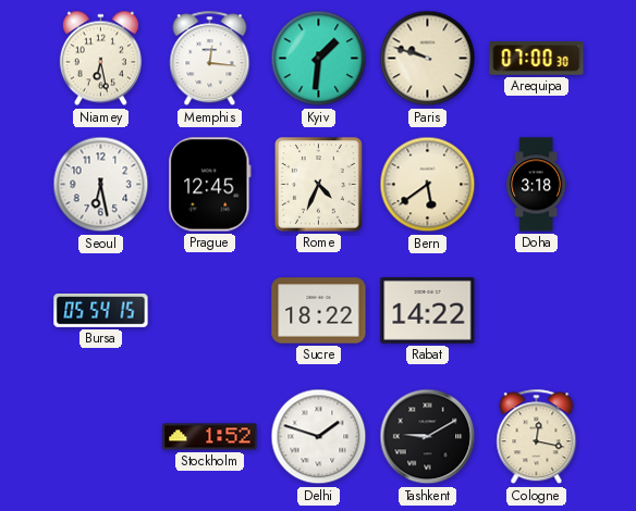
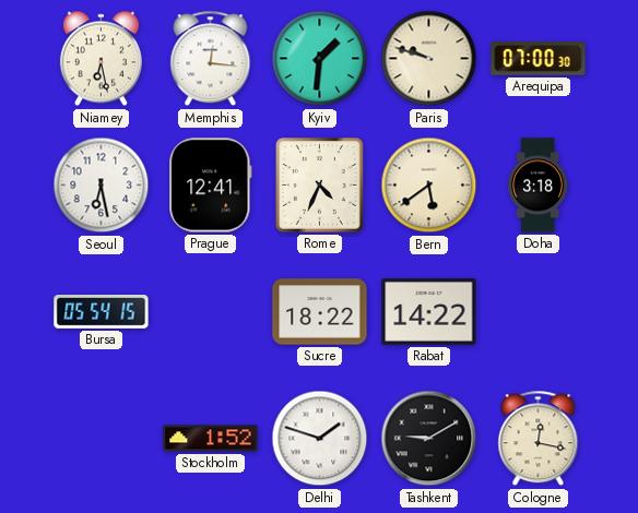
Prague: 12:45 -> 12:41
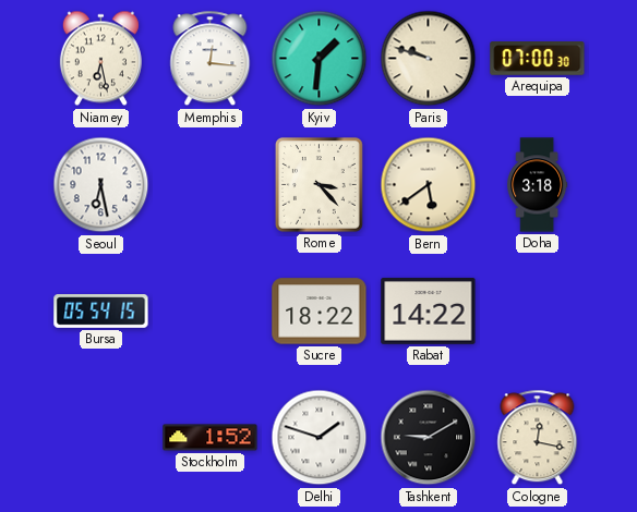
Prague: 12:41 -> none
Rome: 4:34 -> 3:23
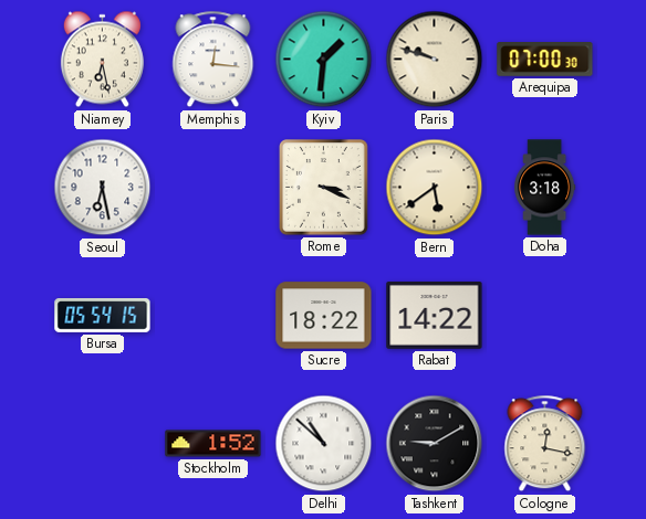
Rome: 3:23 -> 3:19
Delhi: 1:48 -> 10:52
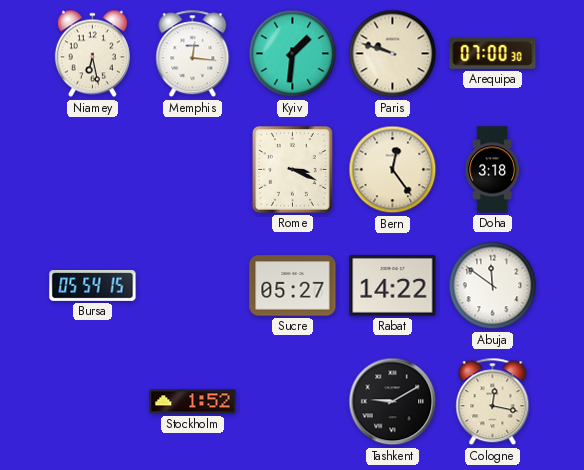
Seoul: 6:28 -> none
Bern: 5:39 -> 12:24
Sucre: 18:22 -> 05:27
Abuja: none -> 11:51
Delhi: 10:52 -> none
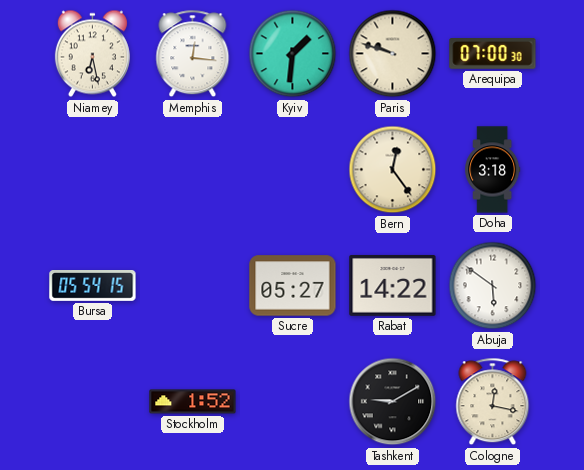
Rome: 3:19 -> none
Abuja: 11:51 -> 5:51
